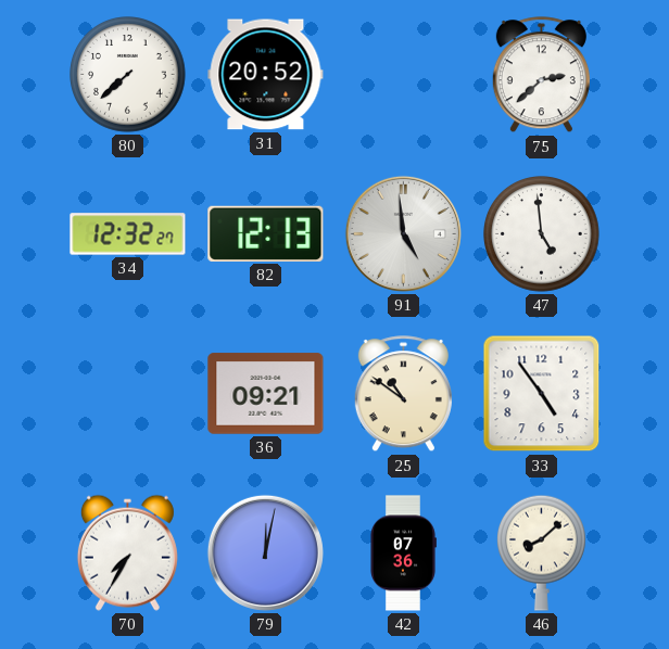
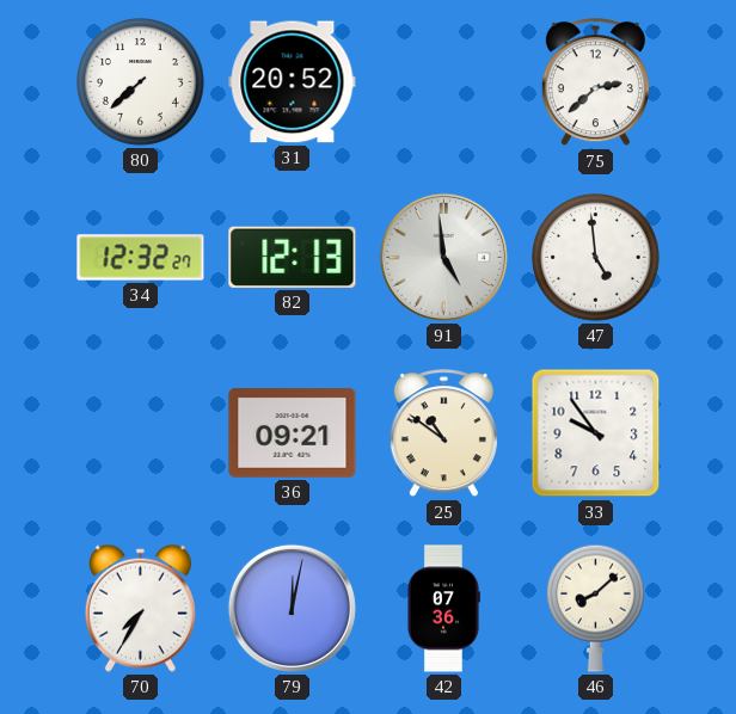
33: 4:54 -> 9:54
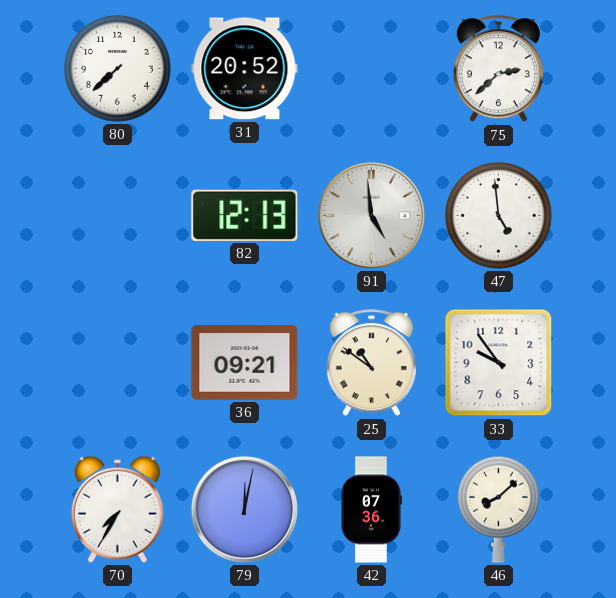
34: 12:32 -> none
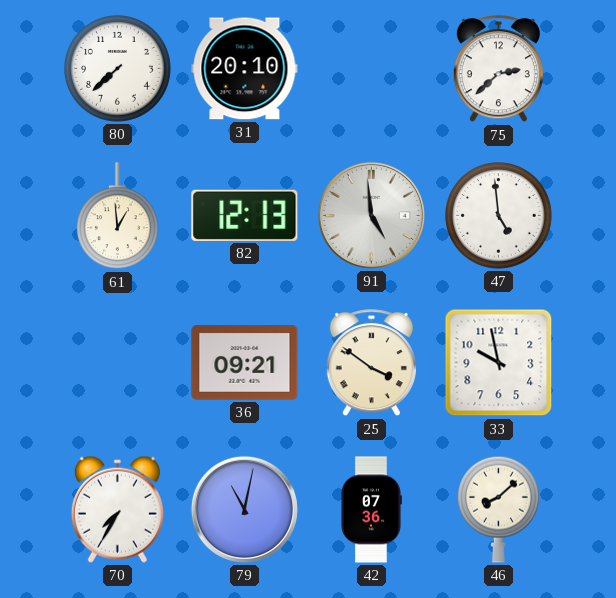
31: 20:52 -> 20:10
61: none -> 12:59
25: 10:51 -> 3:51
33: 9:54 -> 9:58
79: 12:02 -> 11:02
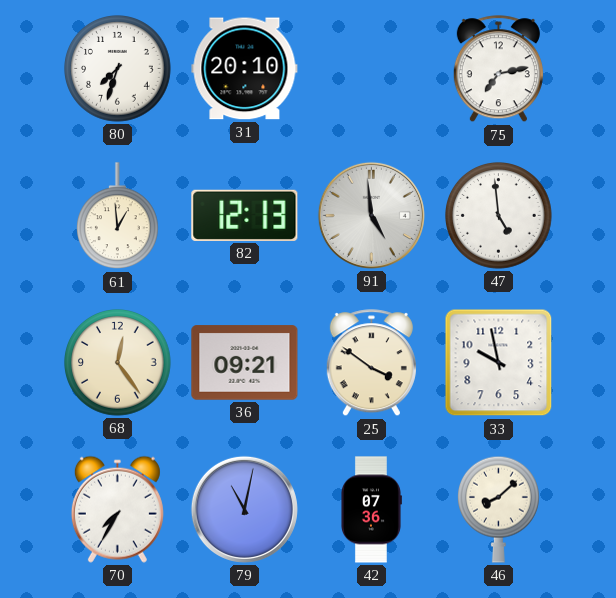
80: 7:38 -> 7:33
75: 2:38 -> 7:13
68: none -> 12:24
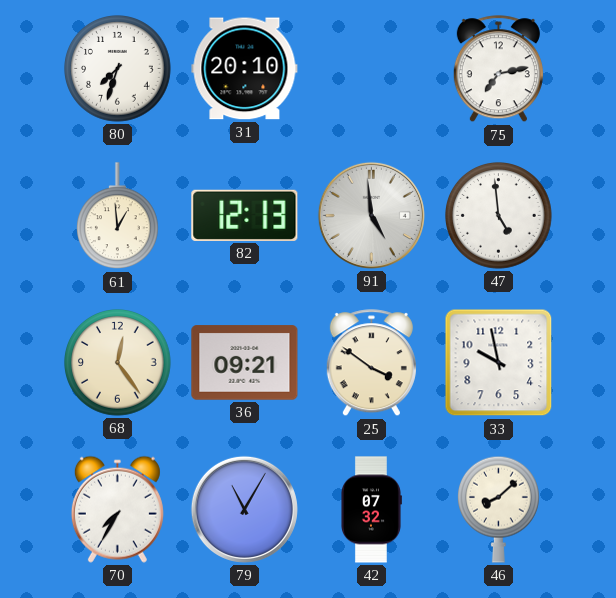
79: 11:02 -> 11:05
42: 07:36 -> 07:32
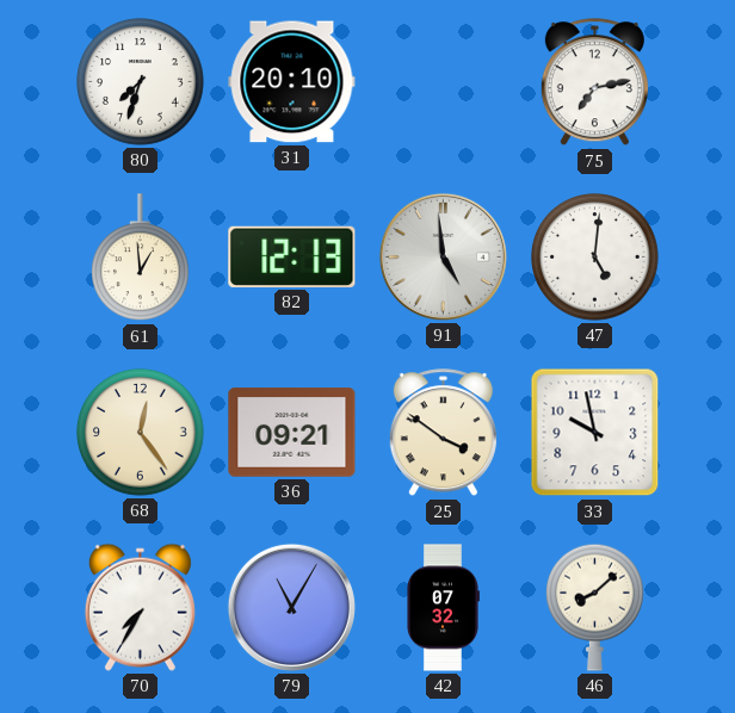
47: 4:59 -> 5:01
